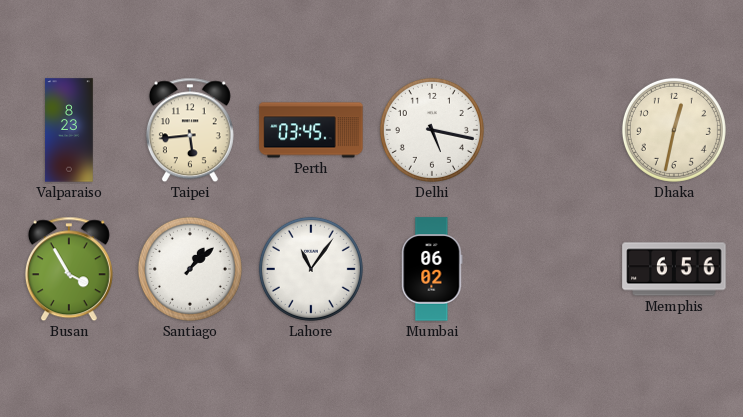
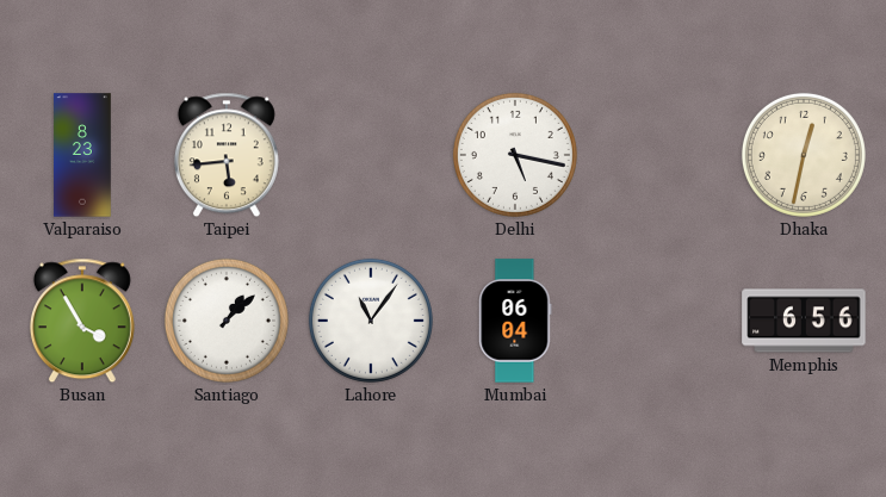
Perth: 03:45 -> none
Mumbai: 06:02 -> 06:04
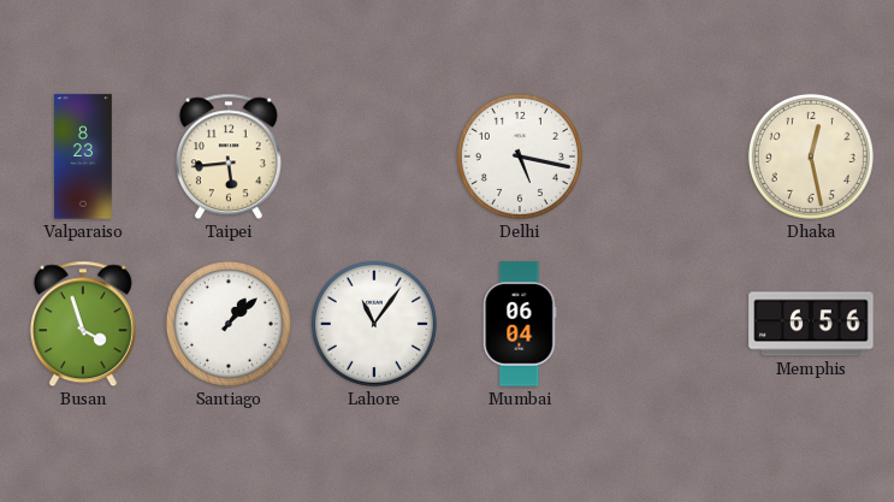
Dhaka: 12:32 -> 12:28
Busan: 3:55 -> 3:57
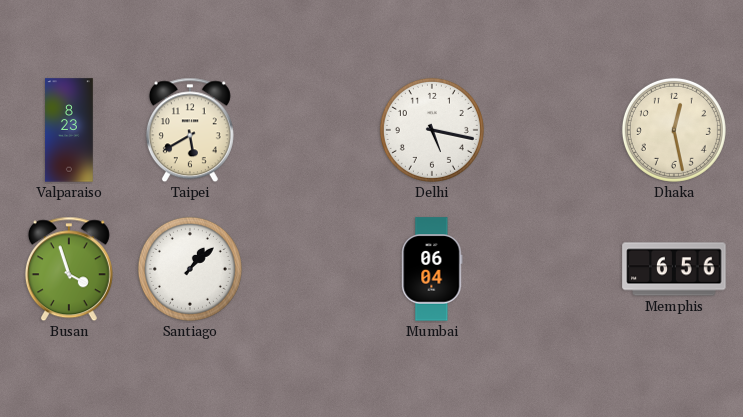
Taipei: 5:44 -> 5:40
Lahore: 11:06 -> none
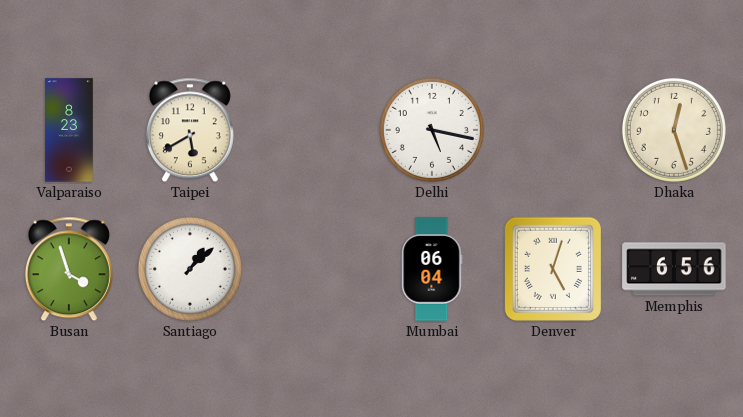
Dhaka: 12:28 -> 12:27
Denver: none -> 5:03
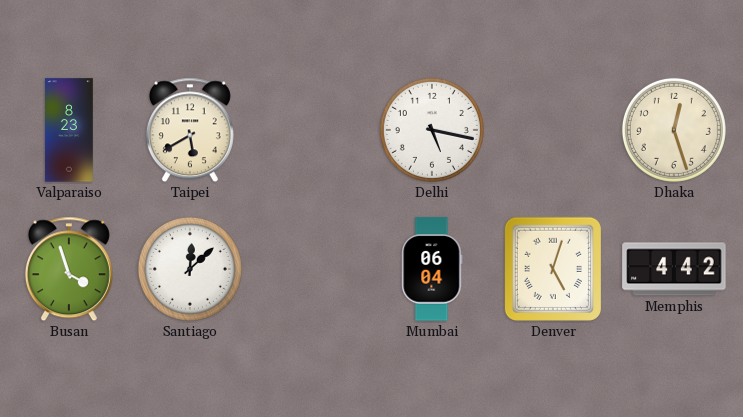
Santiago: 1:08 -> 12:08
Memphis: 6:56 -> 4:42
